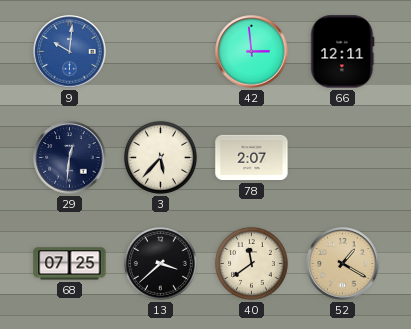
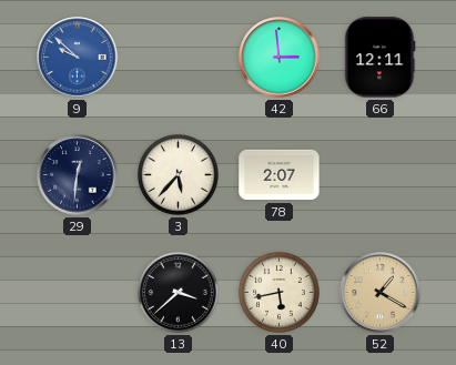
9: 10:01 -> 9:52
68: 07:25 -> none
40: 11:39 -> 5:43
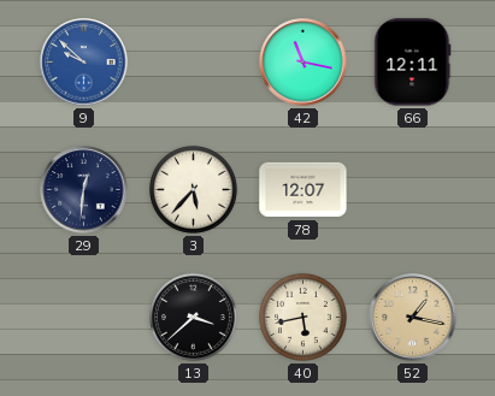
42: 2:59 -> 11:17
78: 2:07 -> 12:07
52: 1:20 -> 1:17
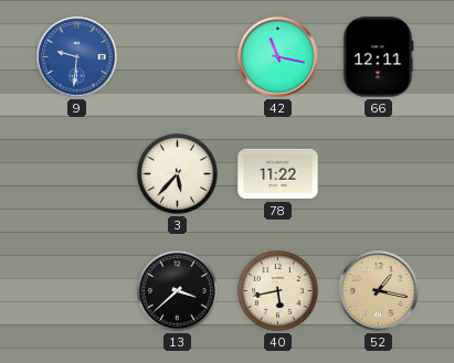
9: 9:52 -> 9:31
29: 12:31 -> none
78: 12:07 -> 11:22
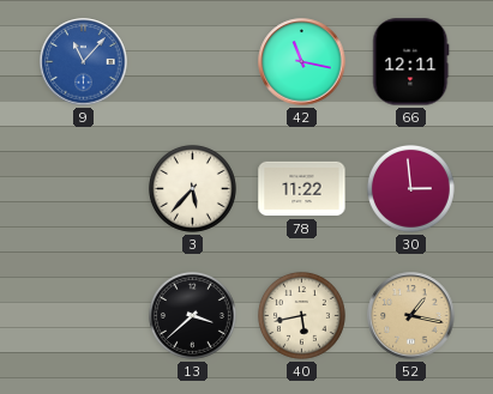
9: 9:31 -> 11:07
30: none -> 2:59
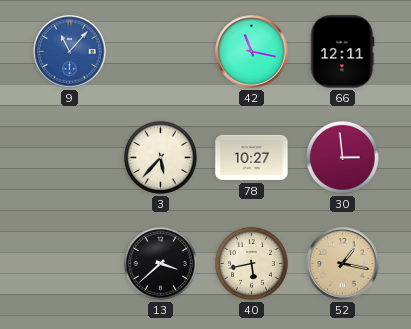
78: 11:22 -> 10:27
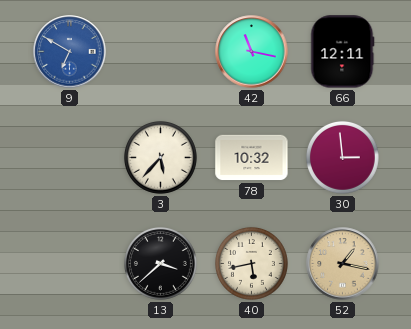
9: 11:07 -> 6:50
78: 10:27 -> 10:32
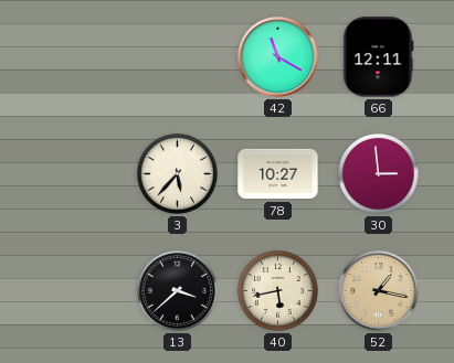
9: 6:50 -> none
42: 11:17 -> 11:20
78: 10:32 -> 10:27
